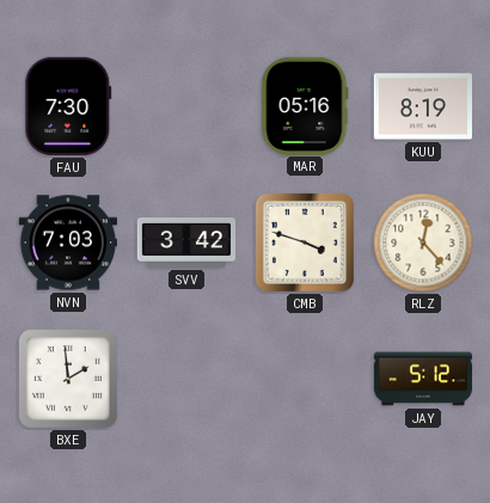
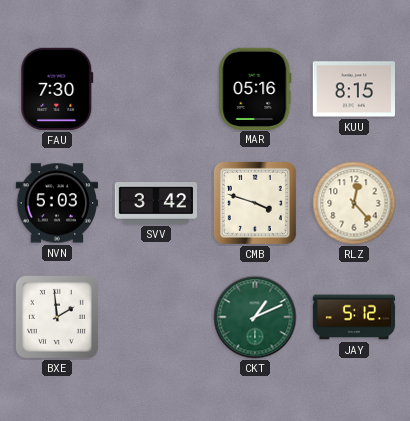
KUU: 8:19 -> 8:15
NVN: 7:03 -> 5:03
CKT: none -> 1:11
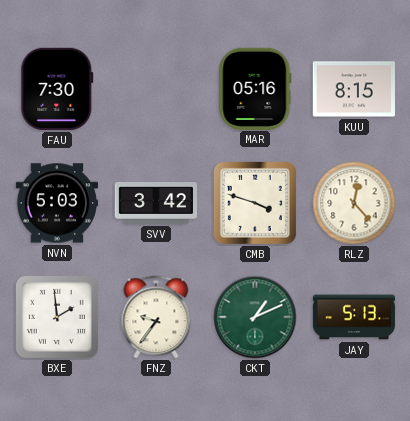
FNZ: none -> 9:36
JAY: 5:12 -> 5:13
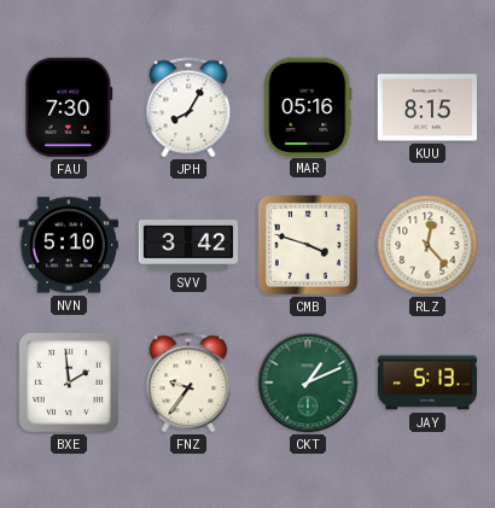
JPH: none -> 8:05
NVN: 5:03 -> 5:10
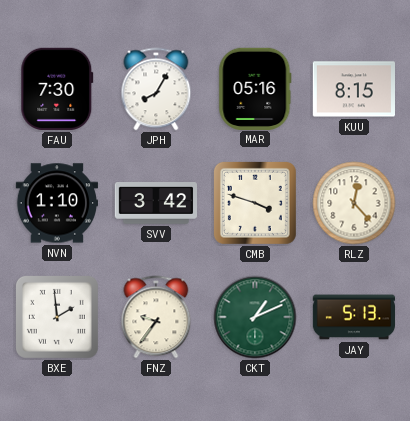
NVN: 5:10 -> 1:10
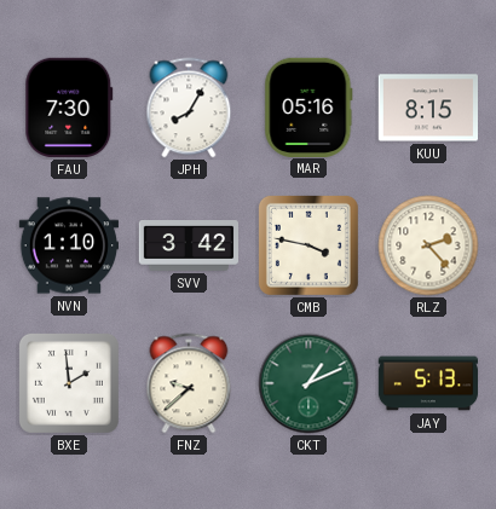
CMB: 3:48 -> 3:47
RLZ: 12:23 -> 2:23
FNZ: 9:36 -> 9:38
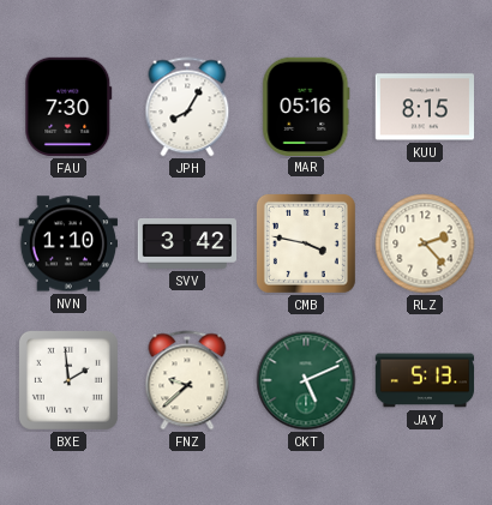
CKT: 1:11 -> 5:11
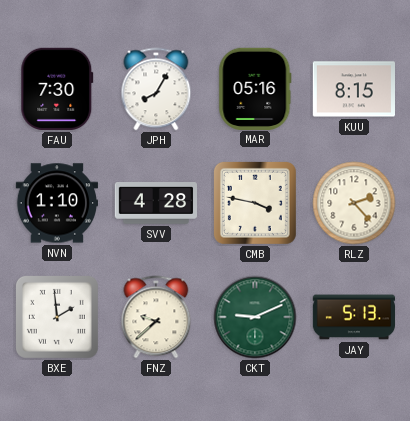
SVV: 3:42 -> 4:28
CKT: 5:11 -> 9:11
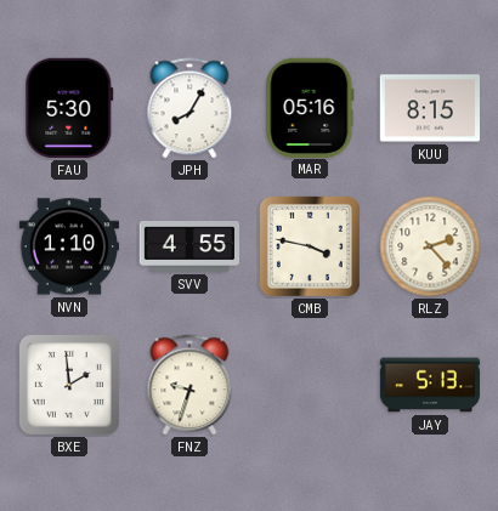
FAU: 7:30 -> 5:30
SVV: 4:28 -> 4:55
FNZ: 9:38 -> 9:33
CKT: 9:11 -> none
